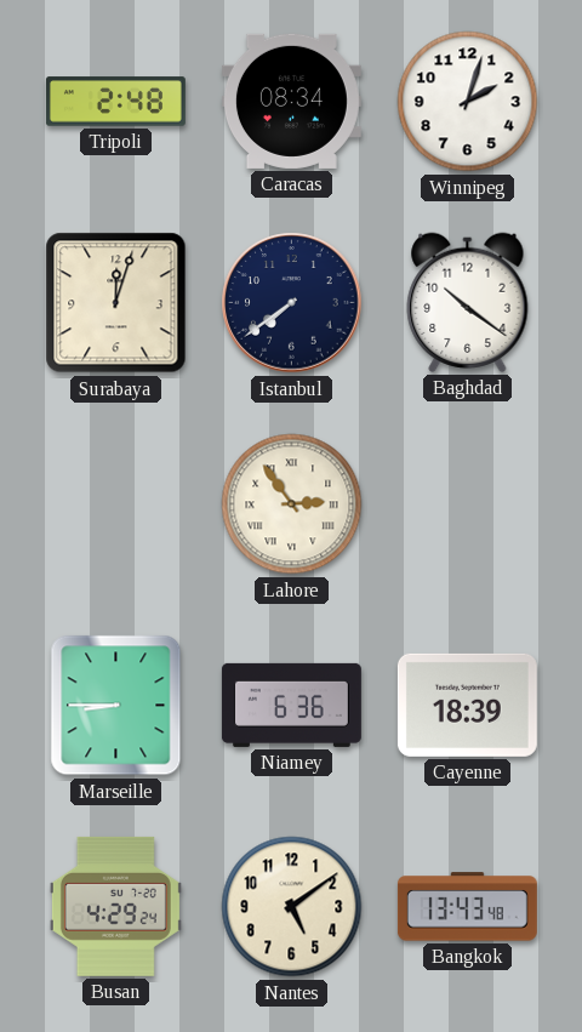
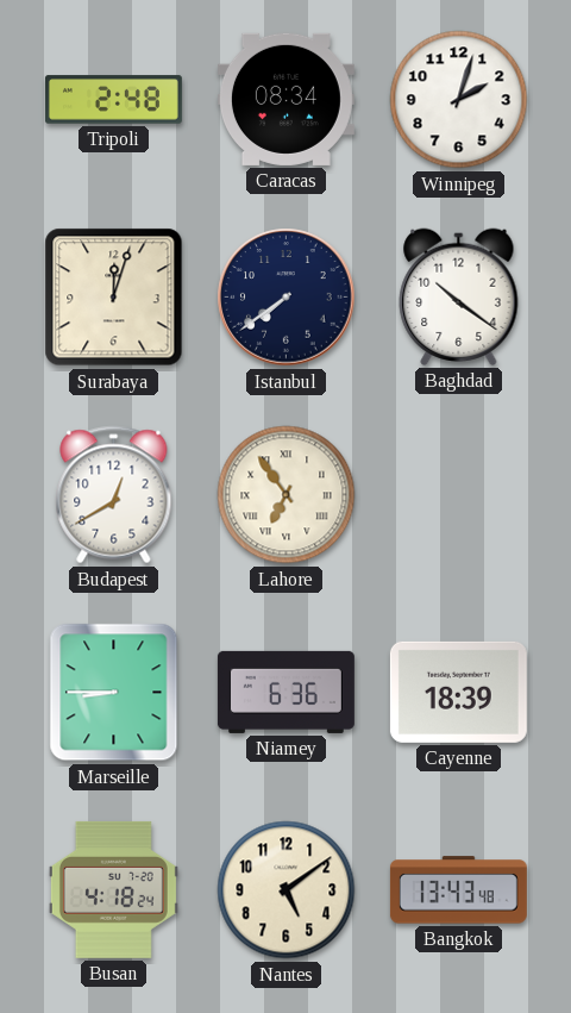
Budapest: none -> 12:40
Lahore: 2:54 -> 6:54
Busan: 4:29 -> 4:18
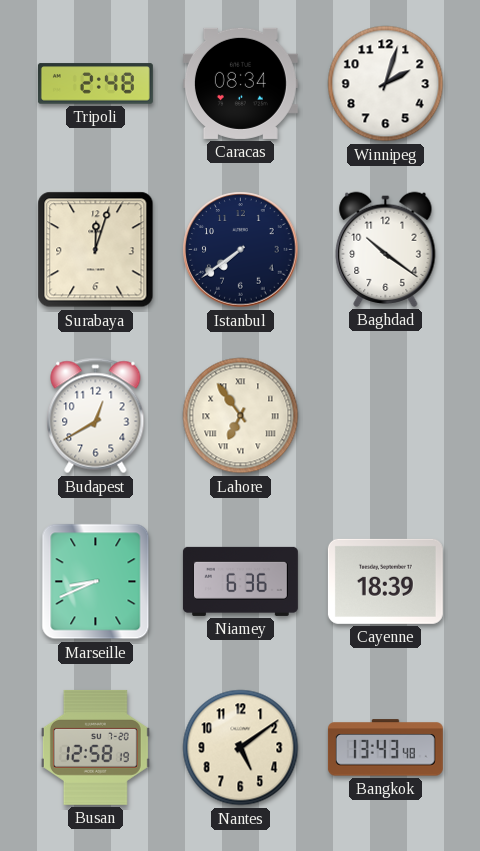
Marseille: 8:45 -> 8:41
Busan: 4:18 -> 12:58
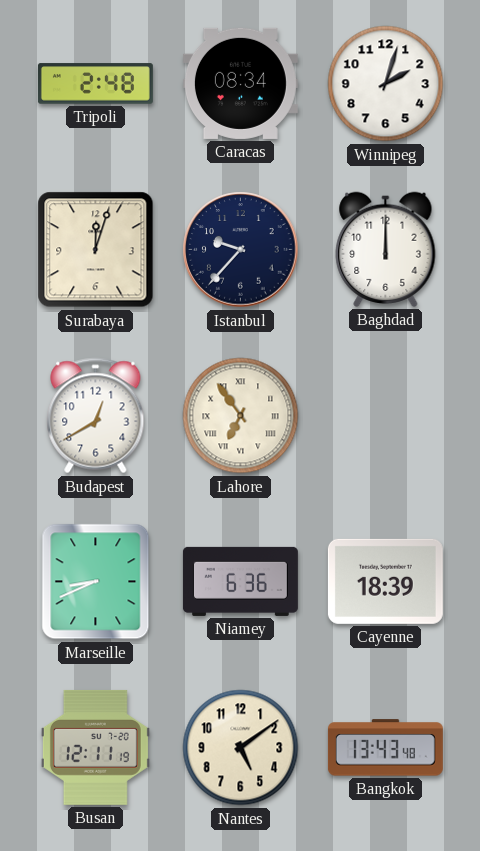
Istanbul: 7:39 -> 9:37
Baghdad: 10:21 -> 12:00
Busan: 12:58 -> 12:11
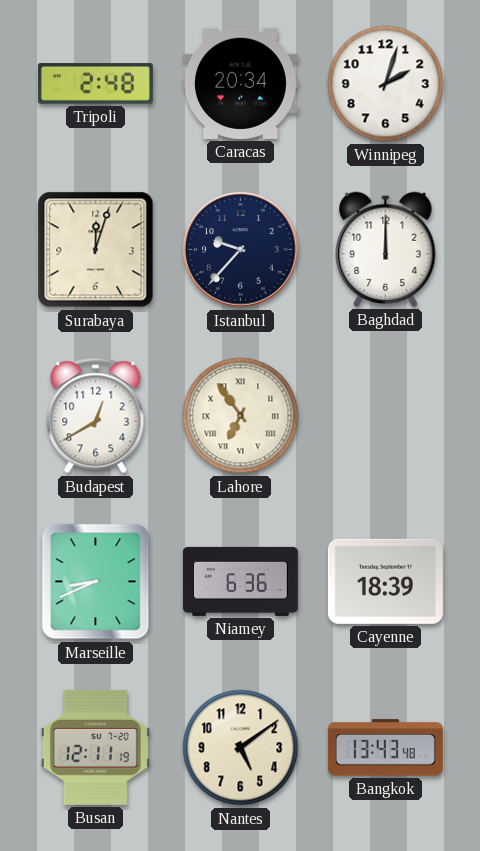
Caracas: 08:34 -> 20:34
